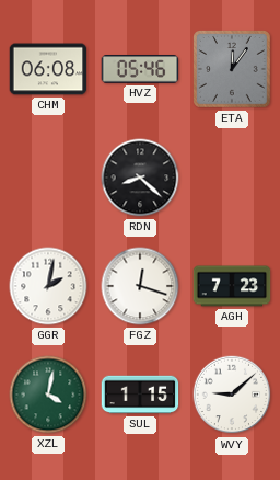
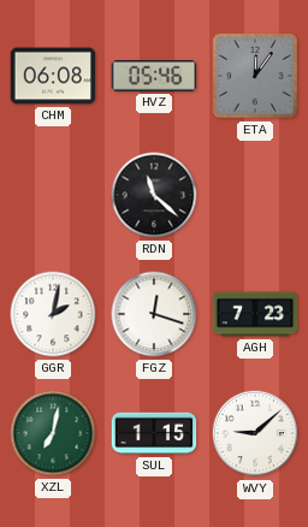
RDN: 8:22 -> 11:22
XZL: 4:02 -> 7:02
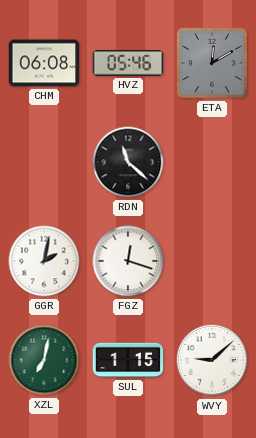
ETA: 12:06 -> 12:10
AGH: 7:23 -> none
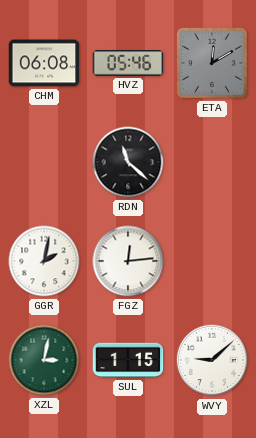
FGZ: 12:18 -> 12:14
XZL: 7:02 -> 3:02
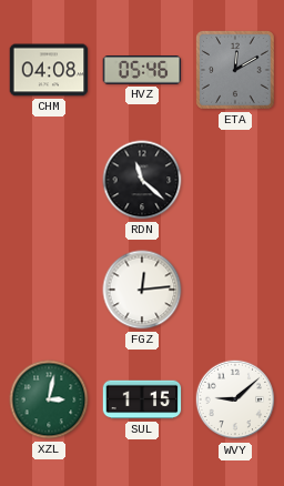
CHM: 06:08 -> 04:08
GGR: 2:02 -> none
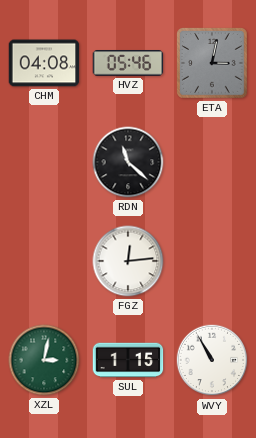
ETA: 12:10 -> 3:02
WVY: 9:08 -> 10:55
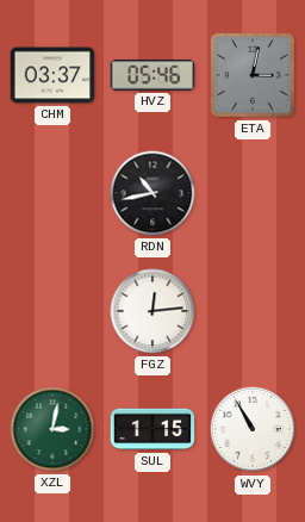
CHM: 04:08 -> 03:37
RDN: 11:22 -> 10:43
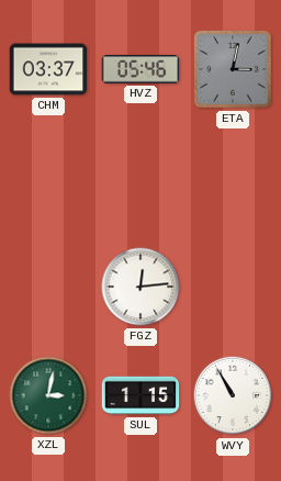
RDN: 10:43 -> none
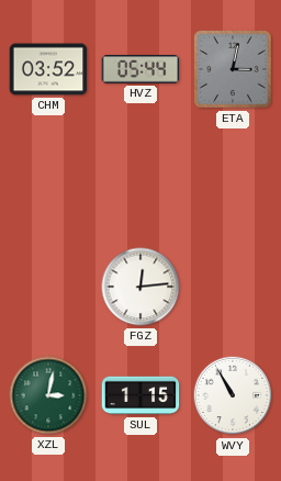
CHM: 03:37 -> 03:52
HVZ: 05:46 -> 05:44
